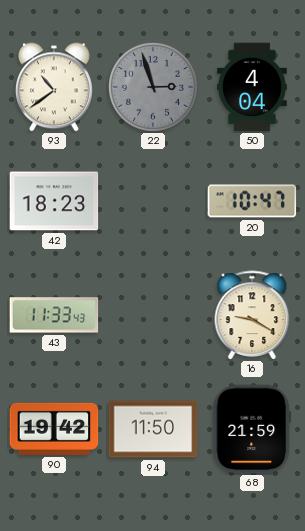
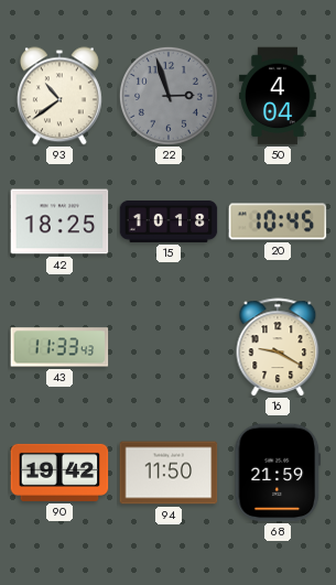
42: 18:23 -> 18:25
15: none -> 10:18
20: 10:47 -> 10:45
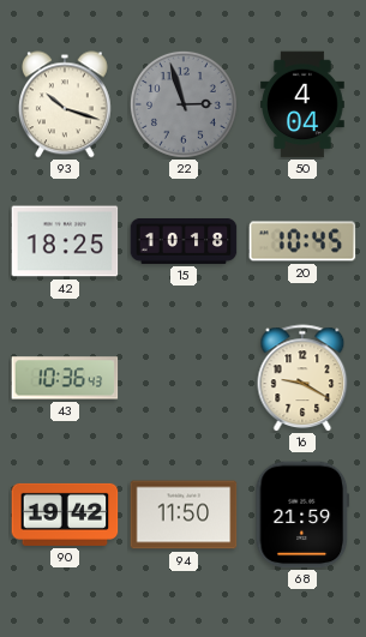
93: 10:39 -> 10:18
43: 11:33 -> 10:36
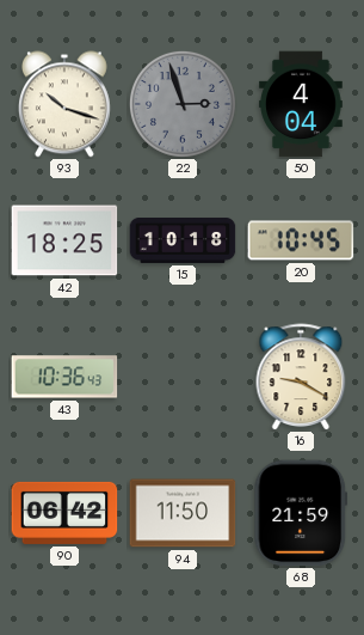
90: 19:42 -> 06:42
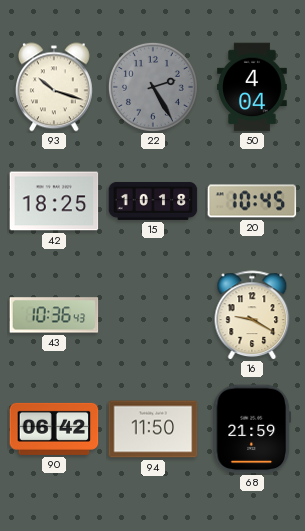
22: 2:57 -> 2:25
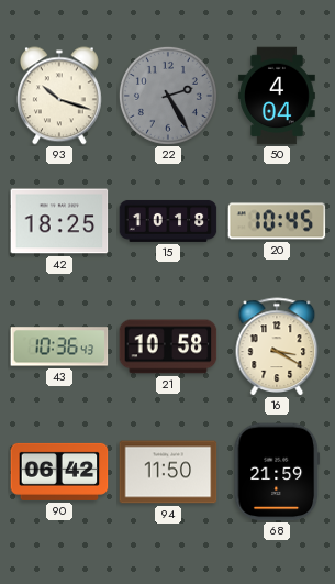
21: none -> 10:58
16: 9:20 -> 3:20
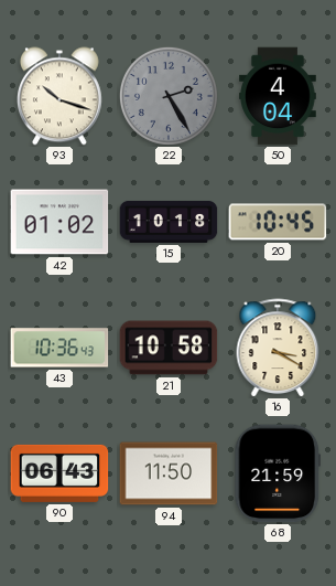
42: 18:25 -> 01:02
90: 06:42 -> 06:43
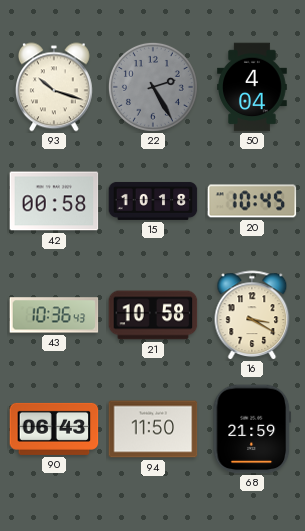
42: 01:02 -> 00:58
